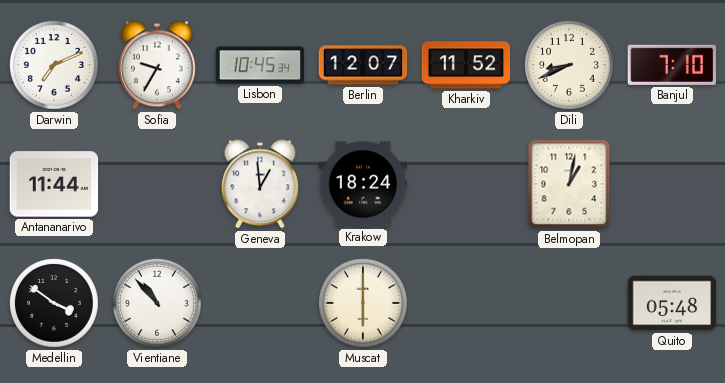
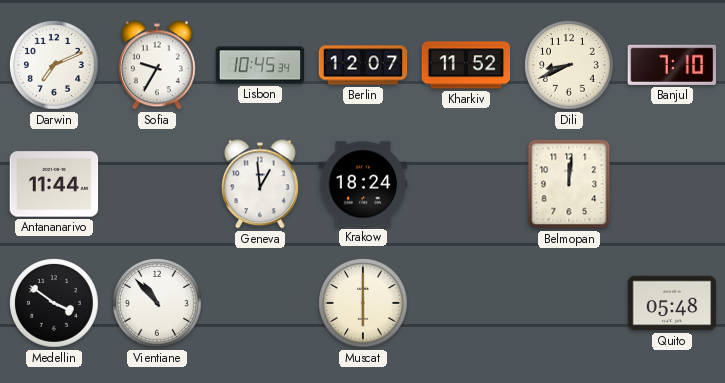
Belmopan: 1:02 -> 12:01
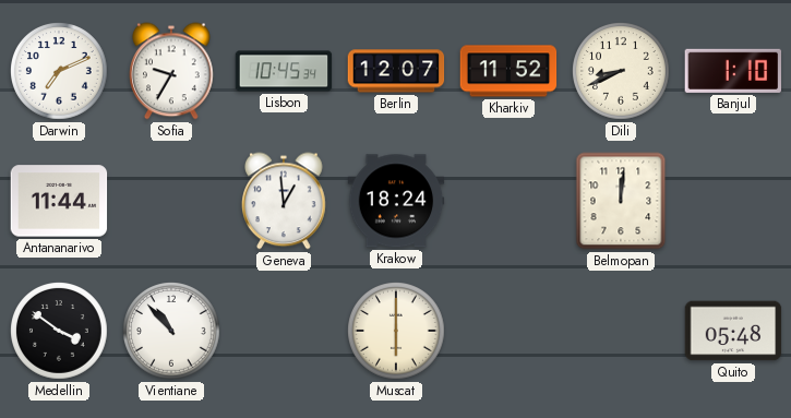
Banjul: 7:10 -> 1:10
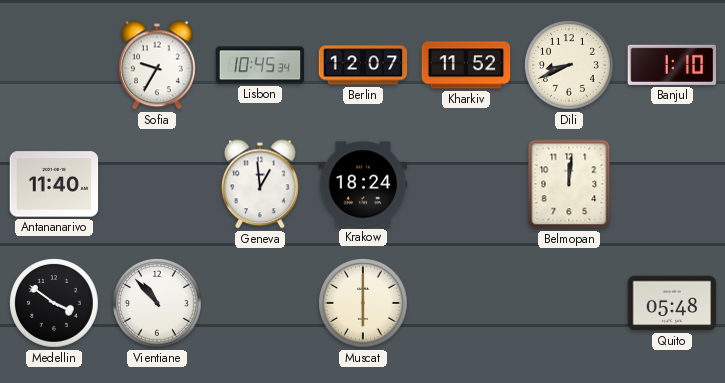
Darwin: 7:11 -> none
Antananarivo: 11:44 -> 11:40
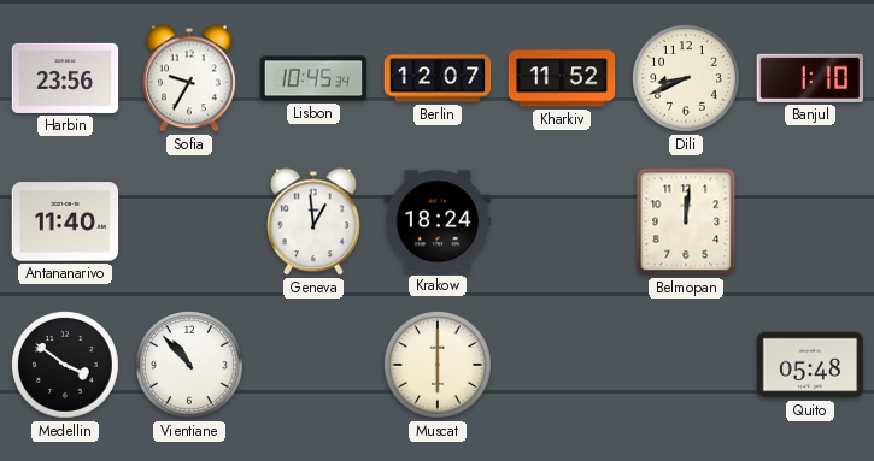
Harbin: none -> 23:56
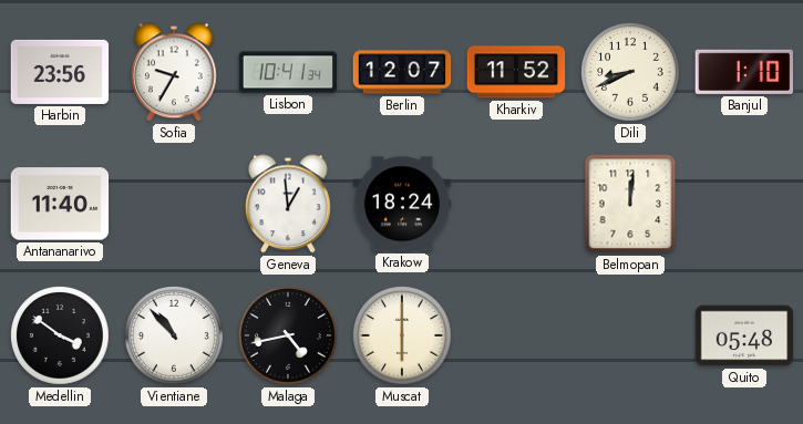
Lisbon: 10:45 -> 10:41
Malaga: none -> 4:43
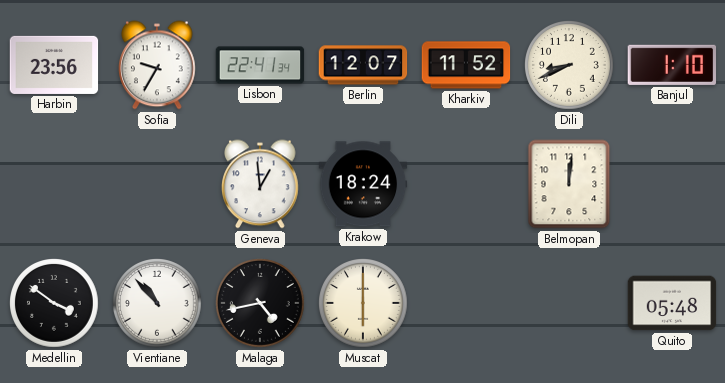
Lisbon: 10:41 -> 22:41
Antananarivo: 11:40 -> none
